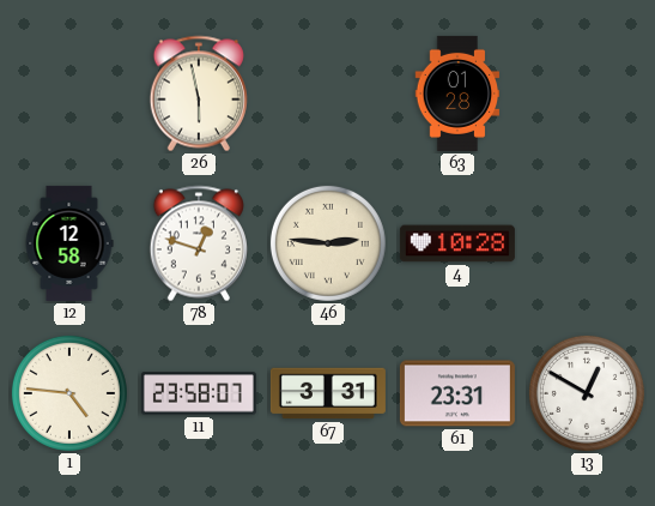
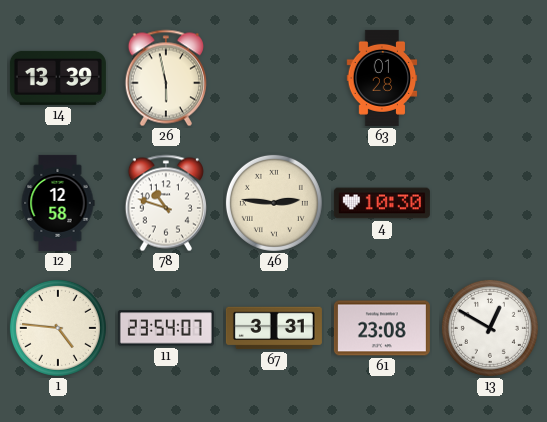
14: none -> 13:39
78: 12:48 -> 10:48
4: 10:28 -> 10:30
11: 23:58 -> 23:54
61: 23:31 -> 23:08
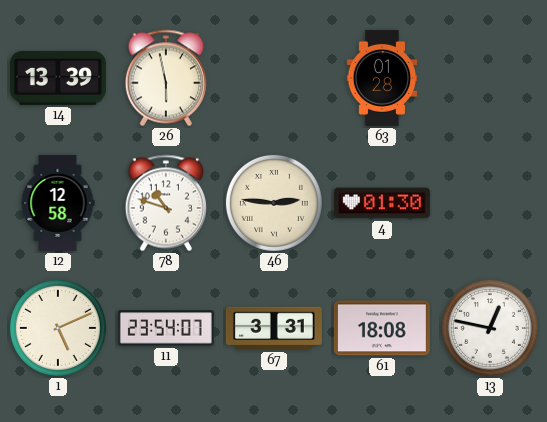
4: 10:30 -> 01:30
1: 4:46 -> 5:11
61: 23:08 -> 18:08
13: 12:50 -> 12:47
